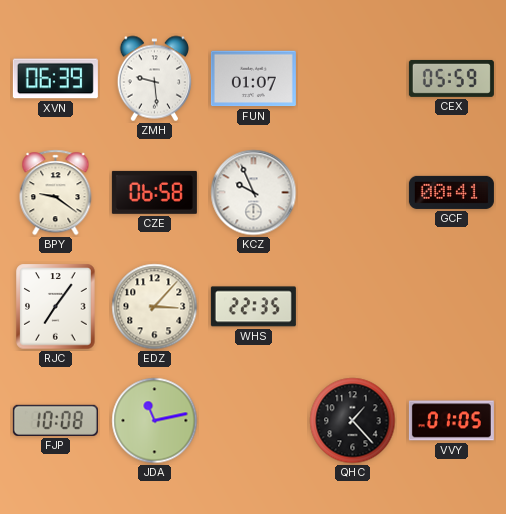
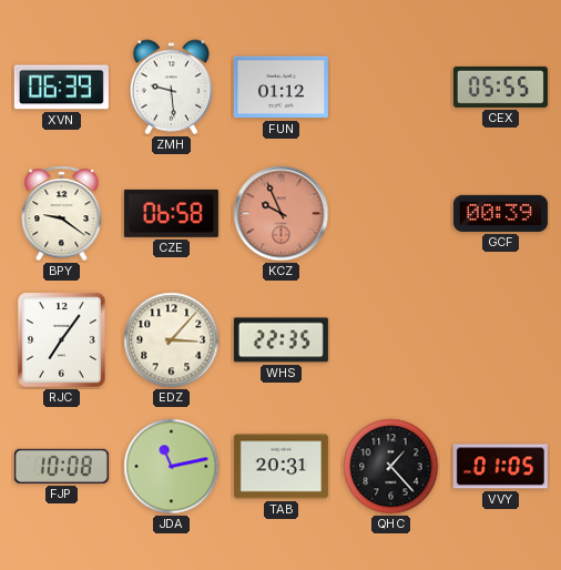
FUN: 01:07 -> 01:12
CEX: 05:59 -> 05:55
KCZ dial: white -> salmon
GCF: 00:41 -> 00:39
TAB: none -> 20:31
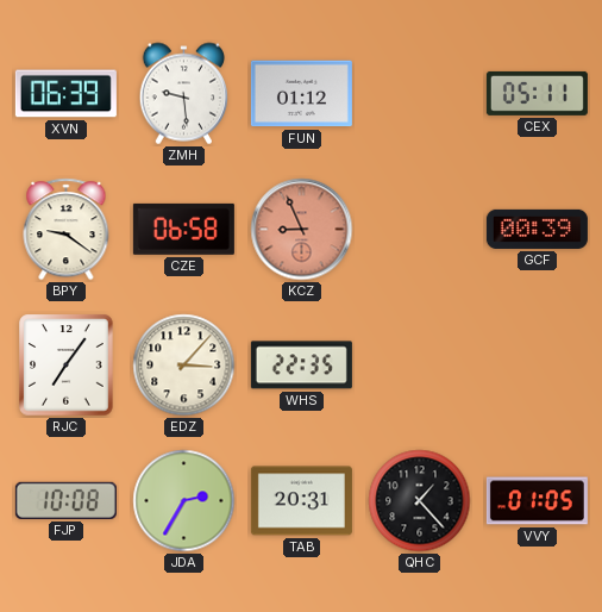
CEX: 05:55 -> 05:11
KCZ: 9:56 -> 8:56
JDA: 11:13 -> 2:35
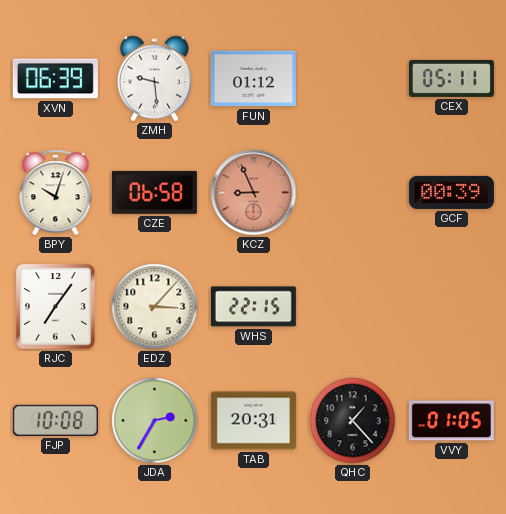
BPY: 9:21 -> 10:03
WHS: 22:35 -> 22:15
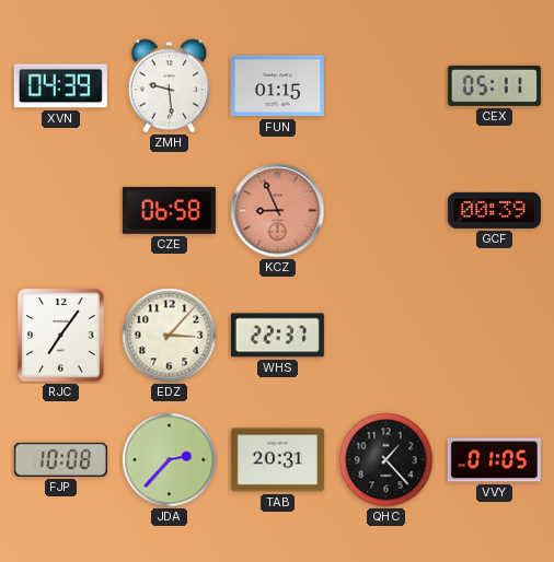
XVN: 06:39 -> 04:39
FUN: 01:12 -> 01:15
BPY: 10:03 -> none
WHS: 22:15 -> 22:37
JDA: 2:35 -> 2:37
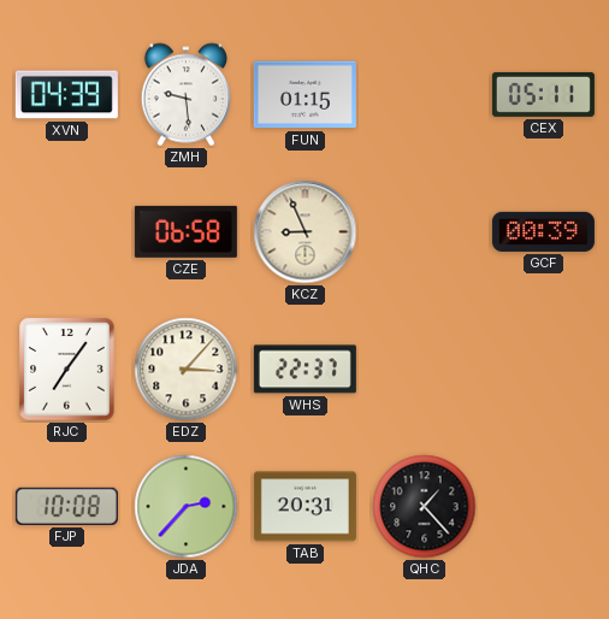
KCZ dial: salmon -> cream
VVY: 01:05 -> none
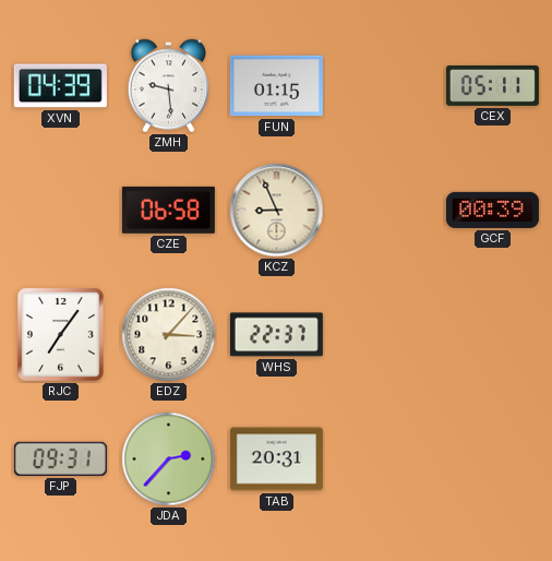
FJP: 10:08 -> 09:31
QHC: 1:23 -> none
